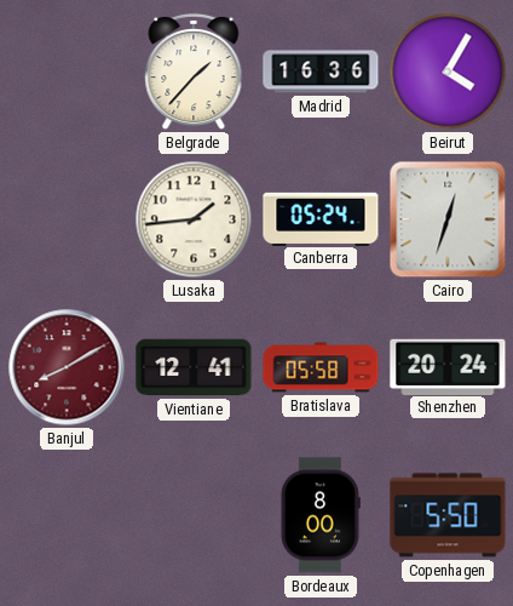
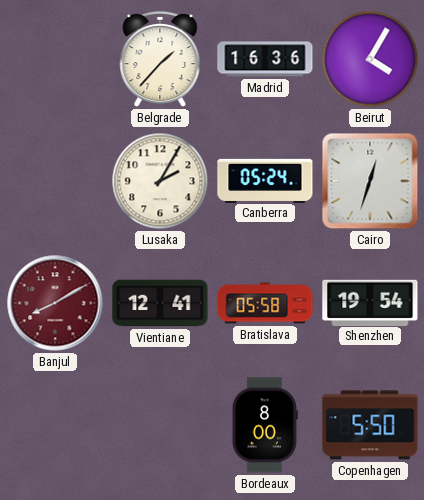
Lusaka: 1:44 -> 2:05
Shenzhen: 20:24 -> 19:54
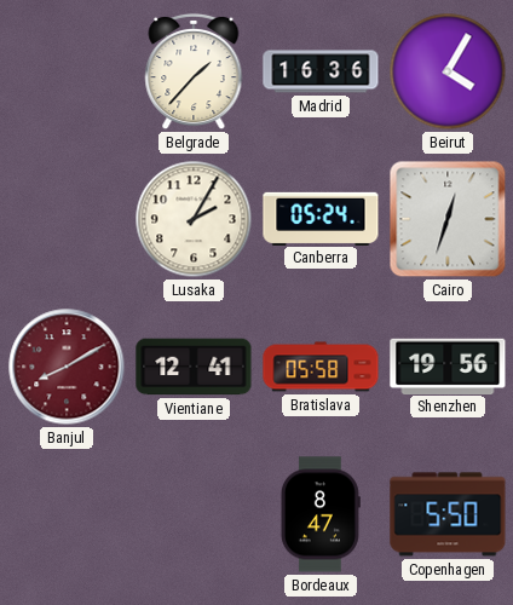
Shenzhen: 19:54 -> 19:56
Bordeaux: 8:00 -> 8:47
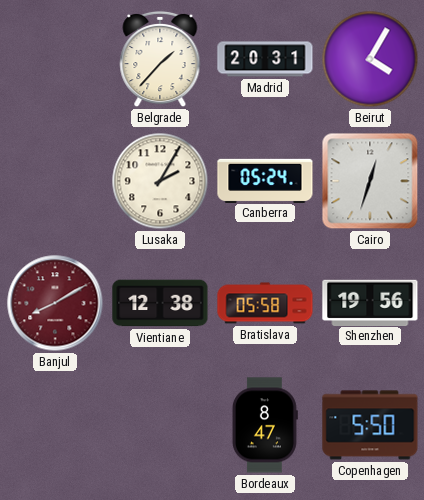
Madrid: 16:36 -> 20:31
Vientiane: 12:41 -> 12:38
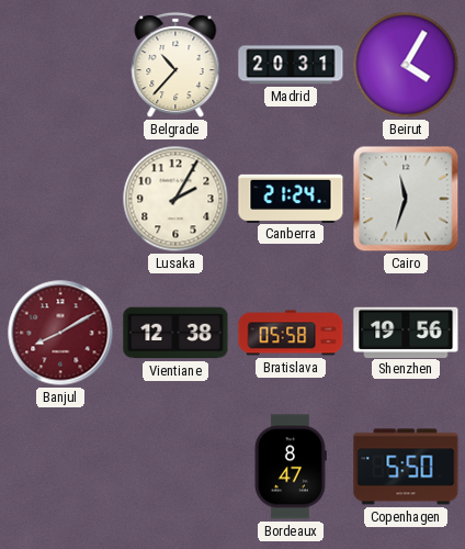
Belgrade: 1:37 -> 10:37
Canberra: 05:24 -> 21:24
Cairo: 12:33 -> 11:33
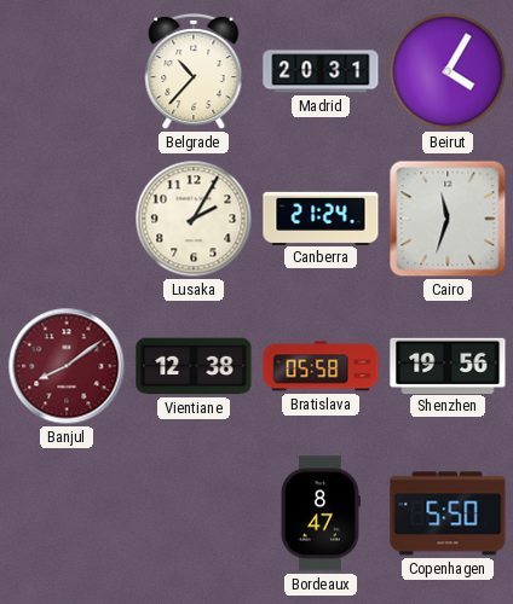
Banjul: 8:10 -> 8:09
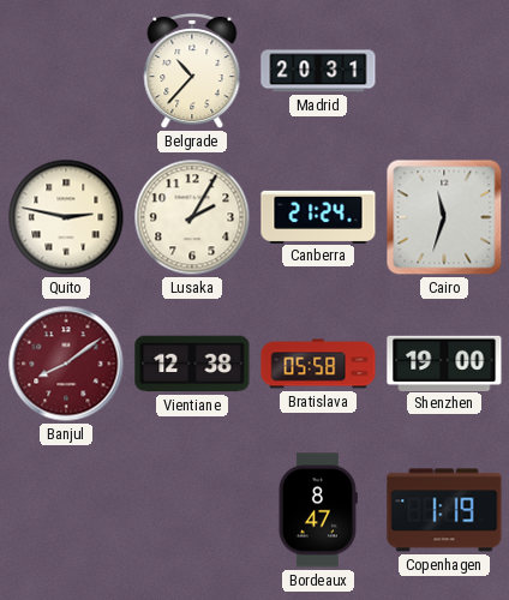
Beirut: 4:05 -> none
Quito: none -> 2:47
Shenzhen: 19:56 -> 19:00
Copenhagen: 5:50 -> 1:19
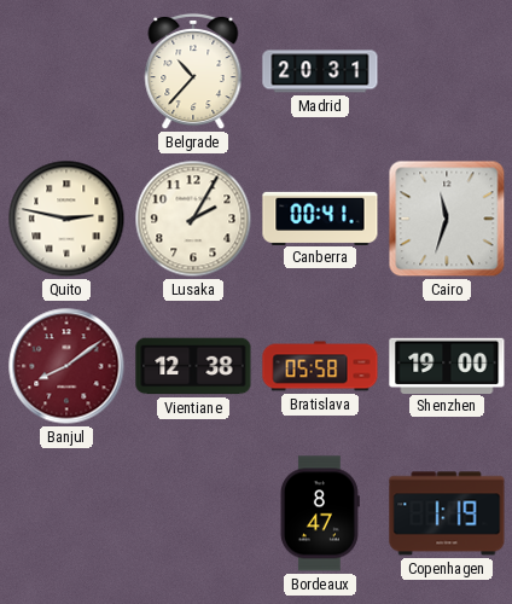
Canberra: 21:24 -> 00:41
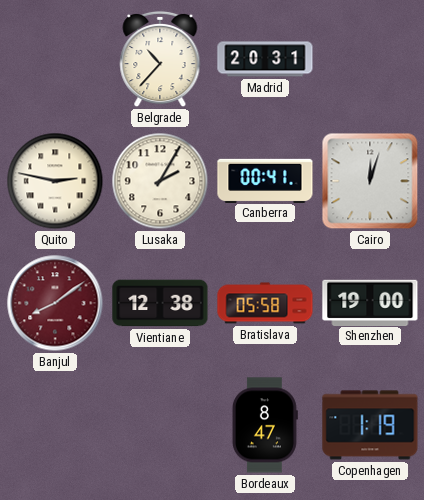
Cairo: 11:33 -> 12:03
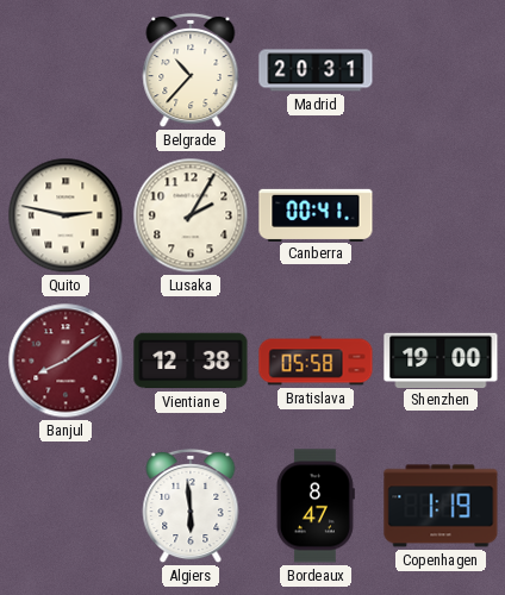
Cairo: 12:03 -> none
Algiers: none -> 5:59
